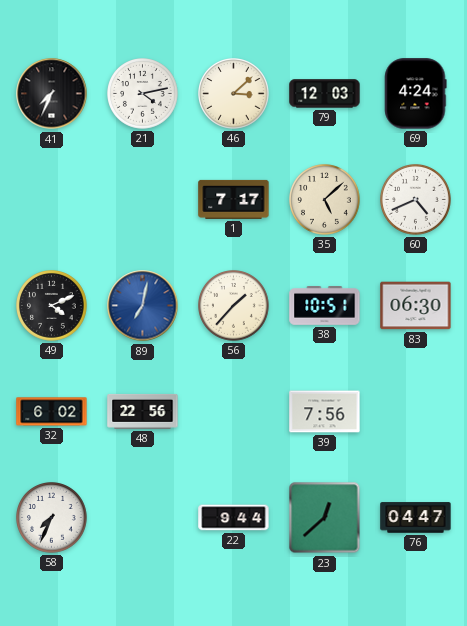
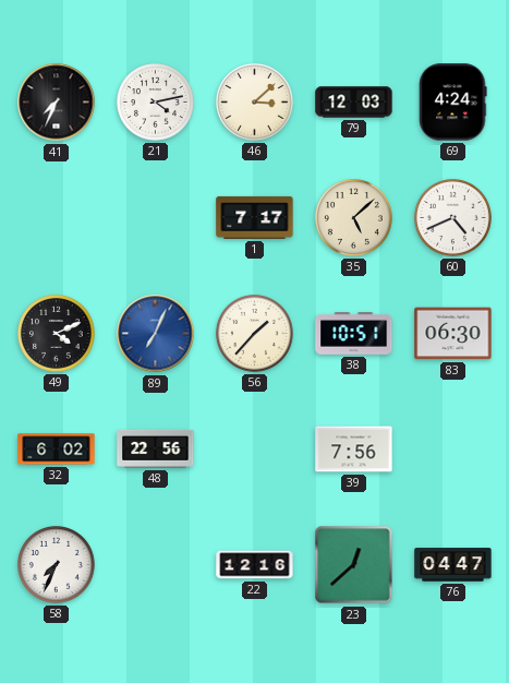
89: 7:02 -> 7:04
22: 9:44 -> 12:16
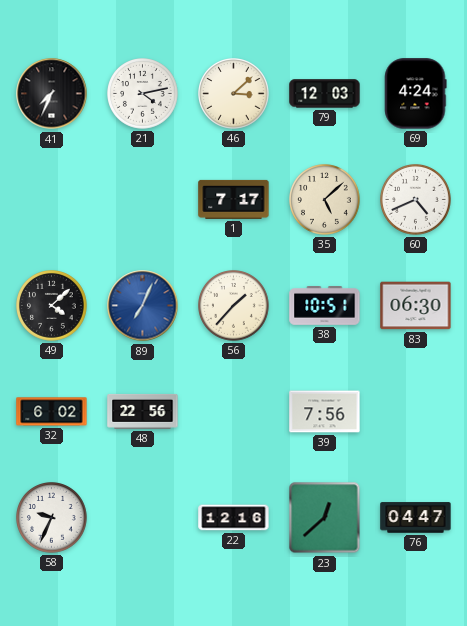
49: 4:11 -> 4:08
58: 7:34 -> 9:34
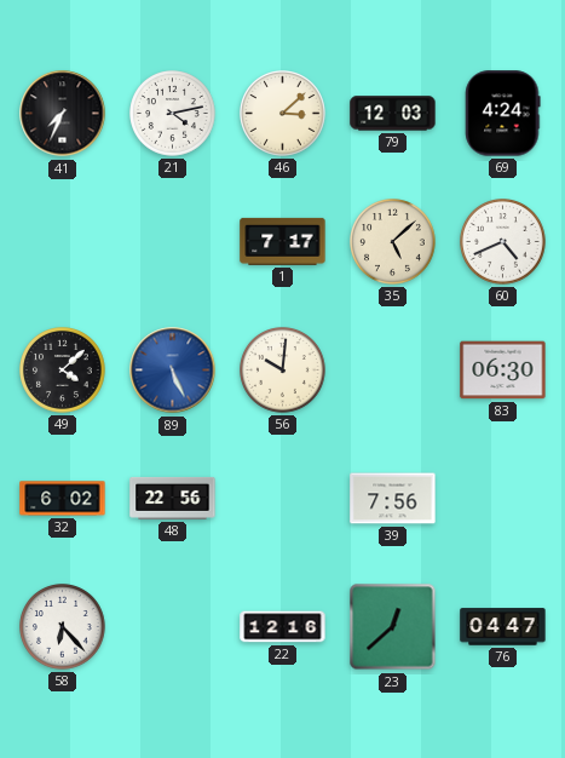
89: 7:04 -> 5:26
56: 1:37 -> 10:01
38: 10:51 -> none
58: 9:34 -> 6:23
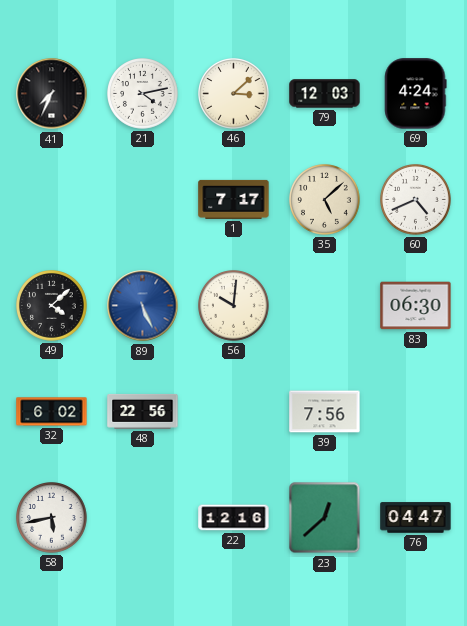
58: 6:23 -> 5:43
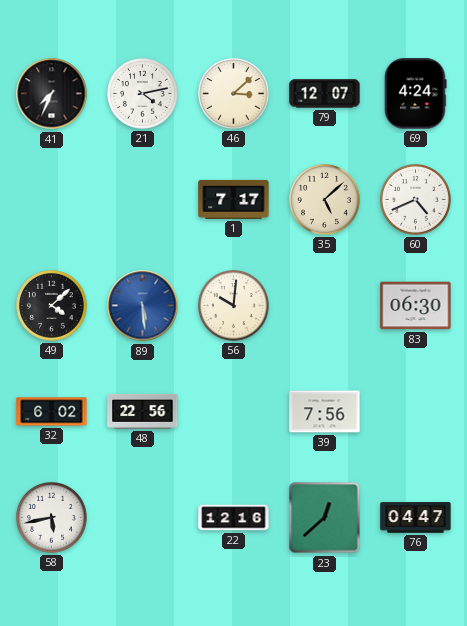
79: 12:03 -> 12:07
89: 5:26 -> 5:29
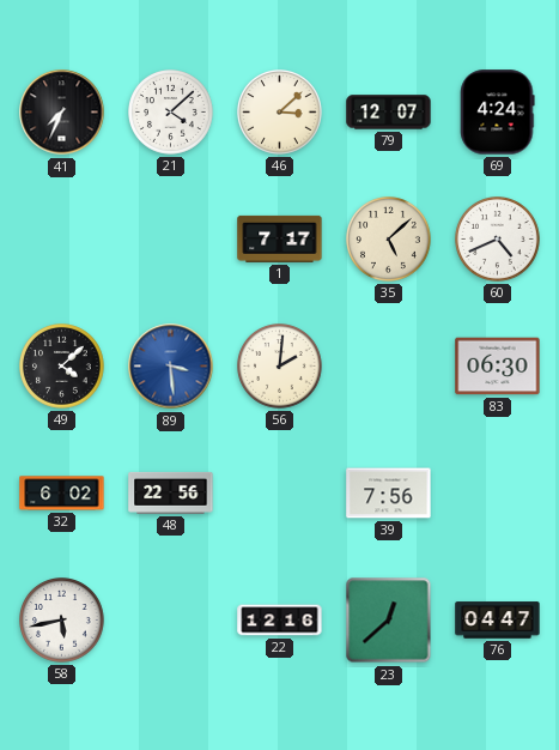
21: 4:13 -> 4:08
89: 5:29 -> 3:29
56: 10:01 -> 2:01
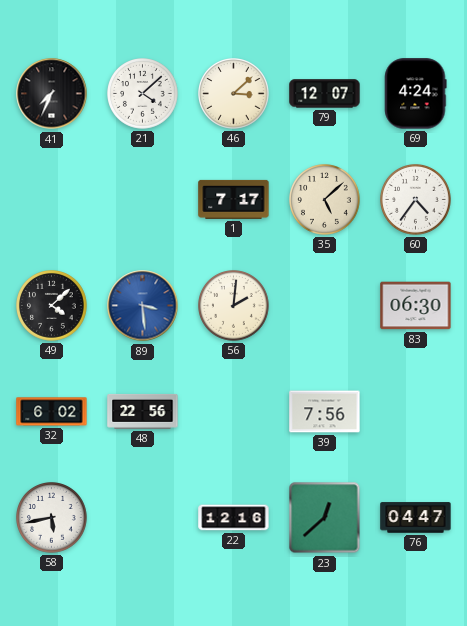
60: 4:41 -> 4:36
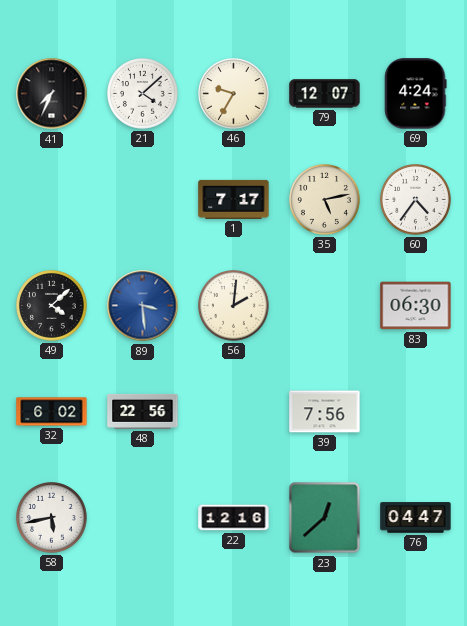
46: 3:08 -> 9:35
35: 5:08 -> 5:13
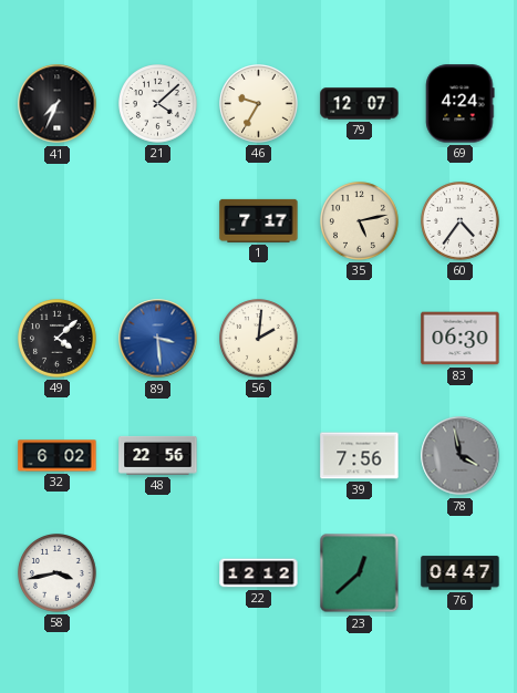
78: none -> 3:58
58: 5:43 -> 3:43
22: 12:16 -> 12:12
